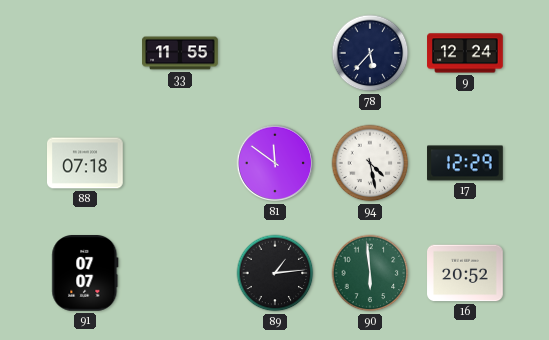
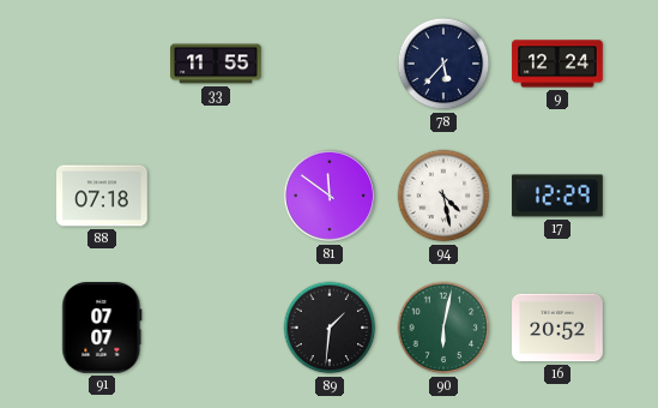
89: 1:14 -> 1:31
90: 5:59 -> 6:02
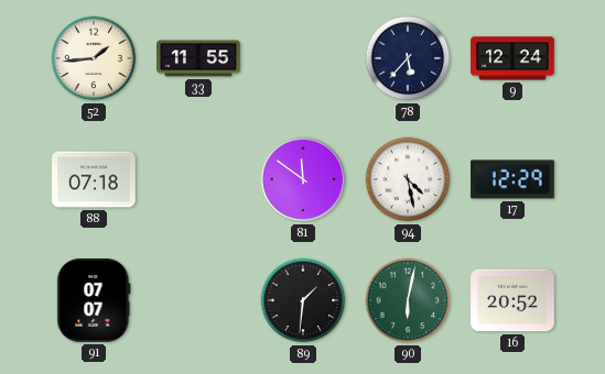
52: none -> 1:44
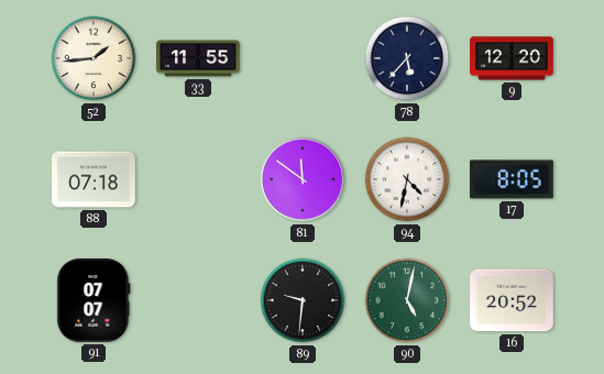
9: 12:24 -> 12:20
94: 4:28 -> 4:32
17: 12:29 -> 8:05
89: 1:31 -> 9:31
90: 6:02 -> 5:02
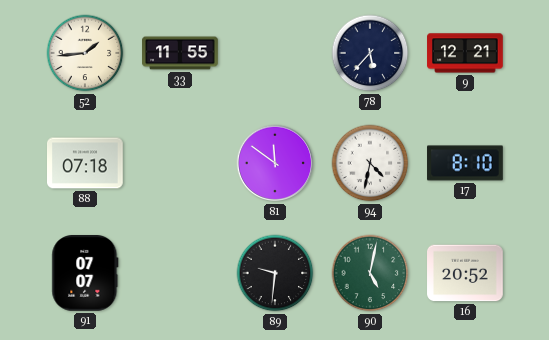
9: 12:20 -> 12:21
17: 8:05 -> 8:10
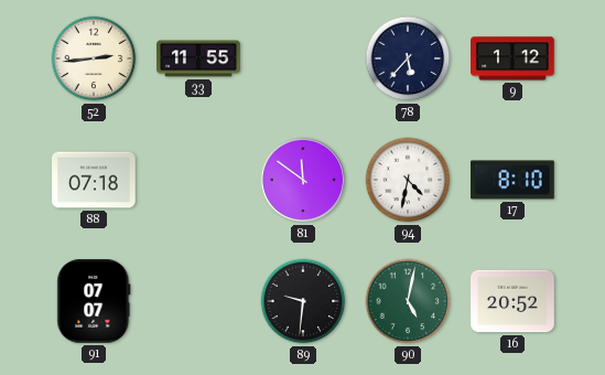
52: 1:44 -> 2:44
9: 12:21 -> 1:12
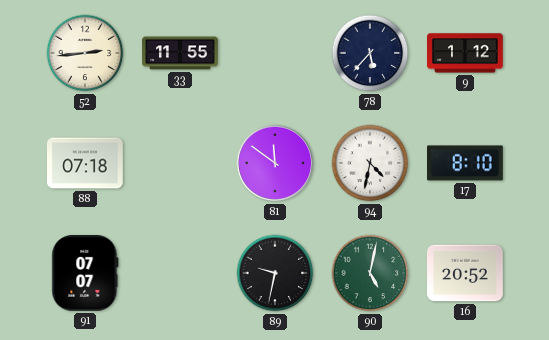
89: 9:31 -> 9:32
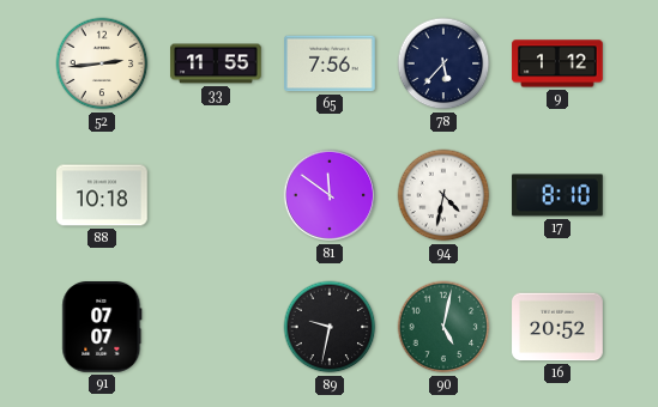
65: none -> 7:56
88: 07:18 -> 10:18
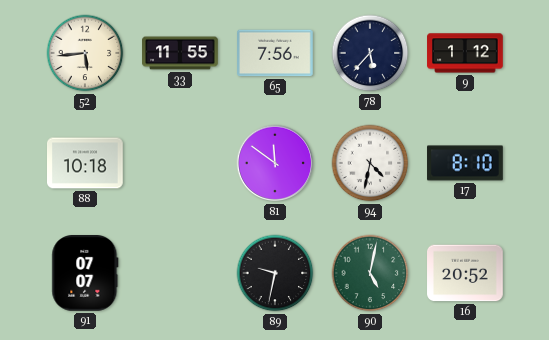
52: 2:44 -> 5:44
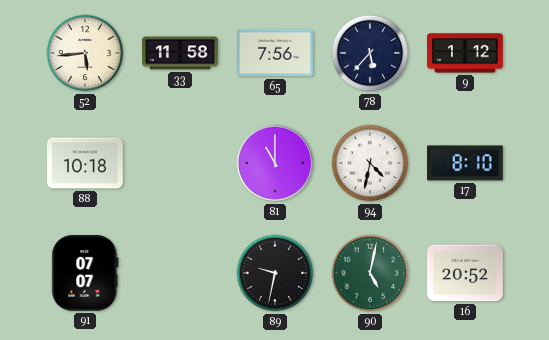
33: 11:55 -> 11:58
81: 11:51 -> 11:00
